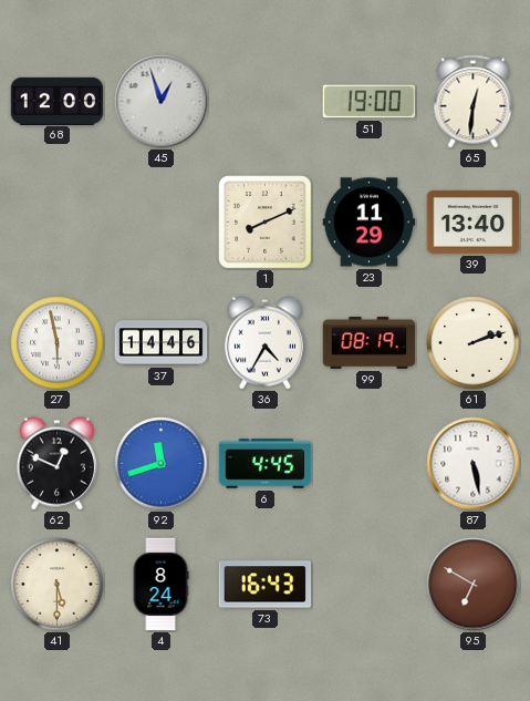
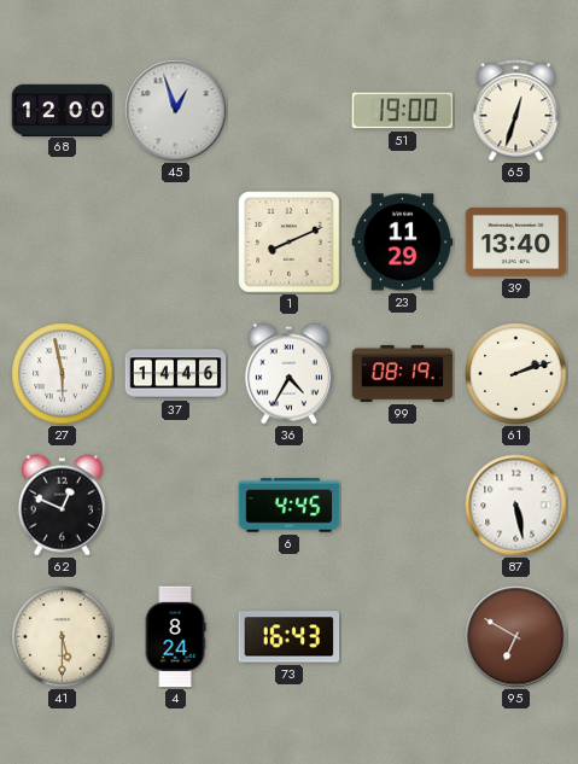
65: 12:31 -> 12:33
92: 11:42 -> none
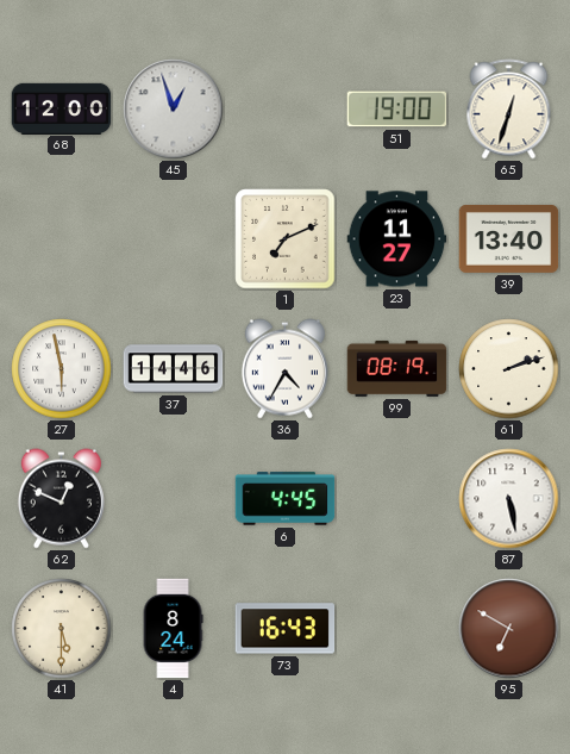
1: 8:11 -> 7:11
23: 11:29 -> 11:27
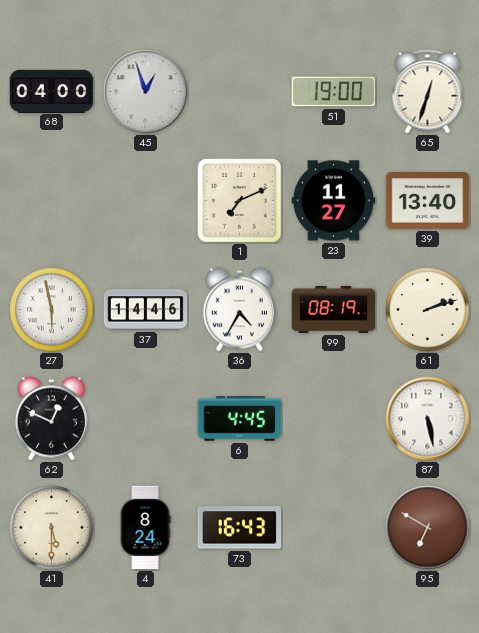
68: 12:00 -> 04:00
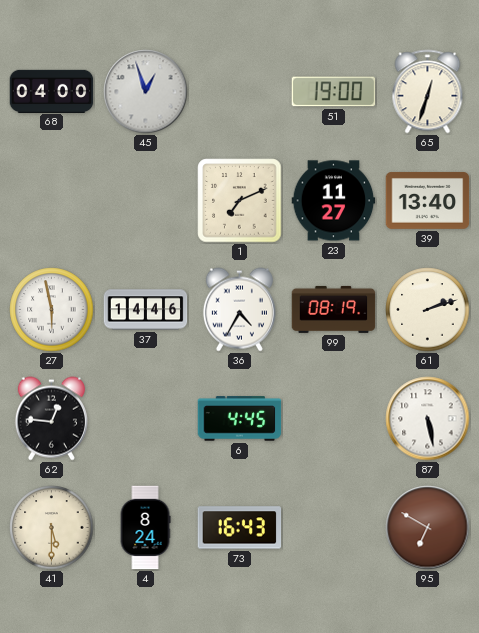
62: 12:49 -> 12:46
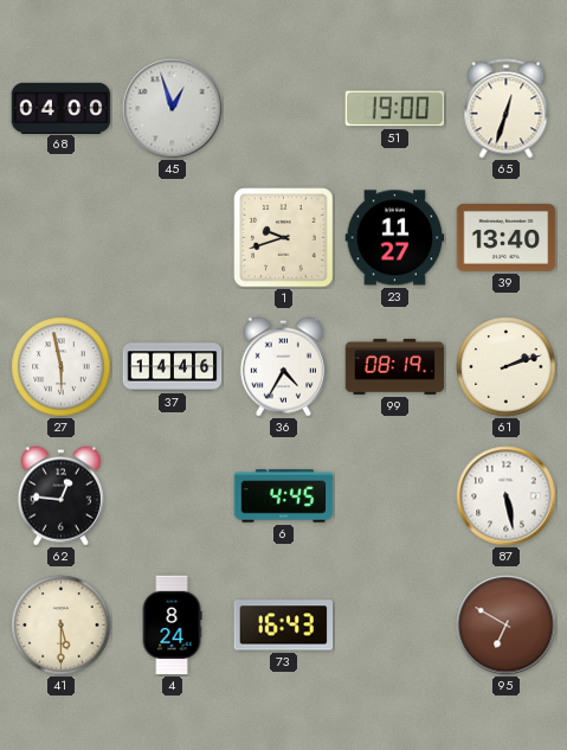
1: 7:11 -> 9:42
